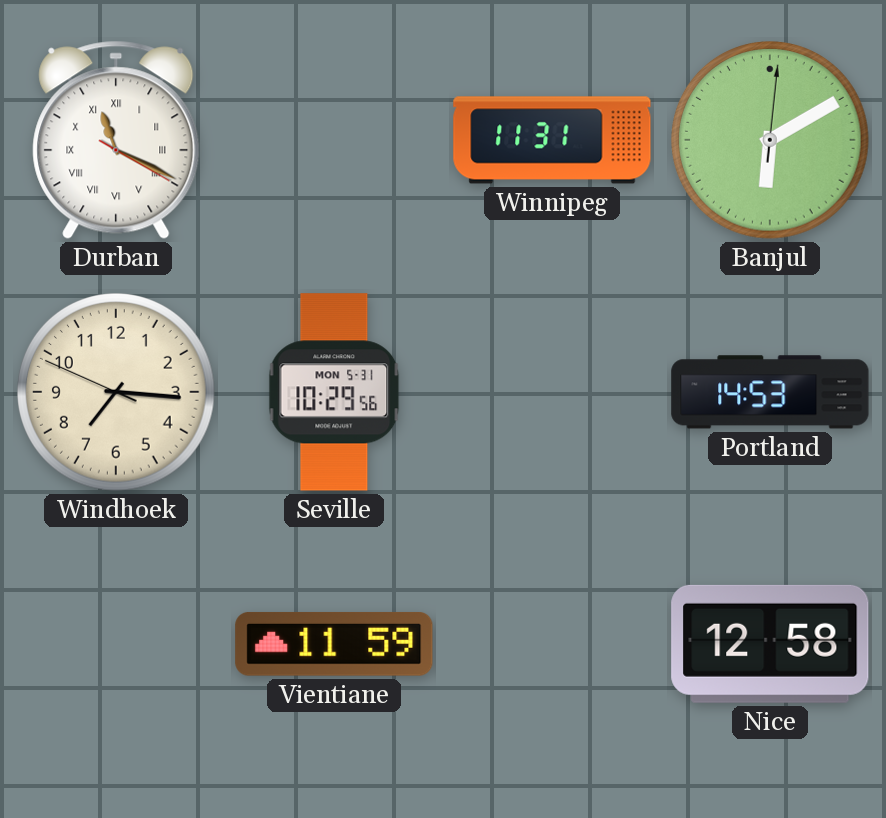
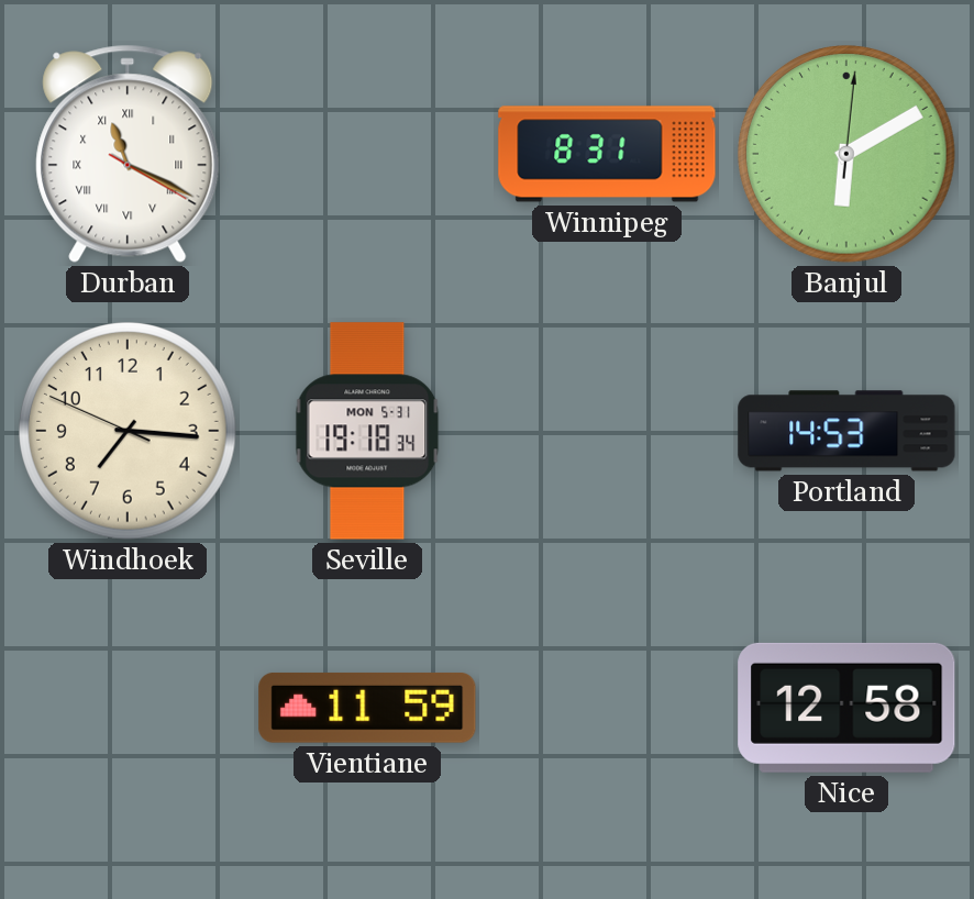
Winnipeg: 11:31 -> 8:31
Seville: 10:29 -> 19:18
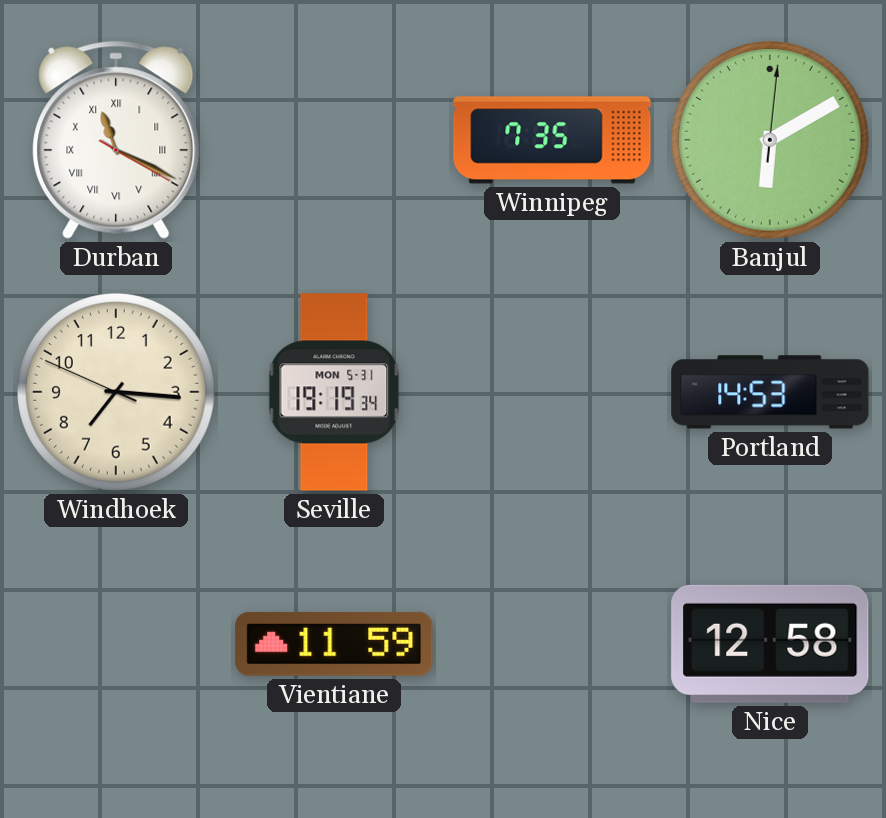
Winnipeg: 8:31 -> 7:35
Seville: 19:18 -> 19:19
